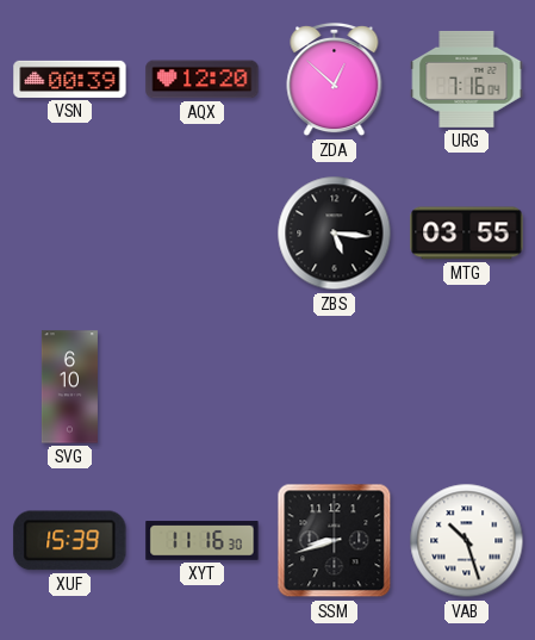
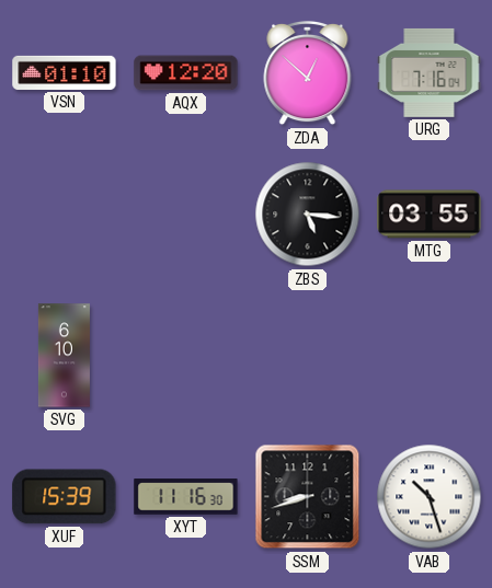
VSN: 00:39 -> 01:10
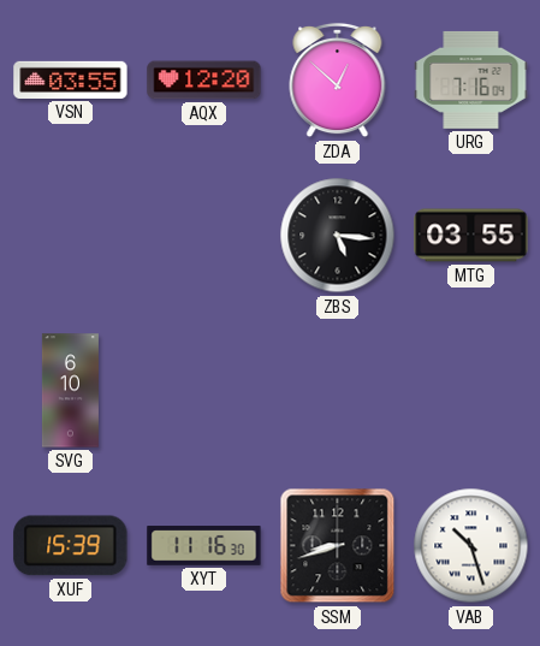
VSN: 01:10 -> 03:55
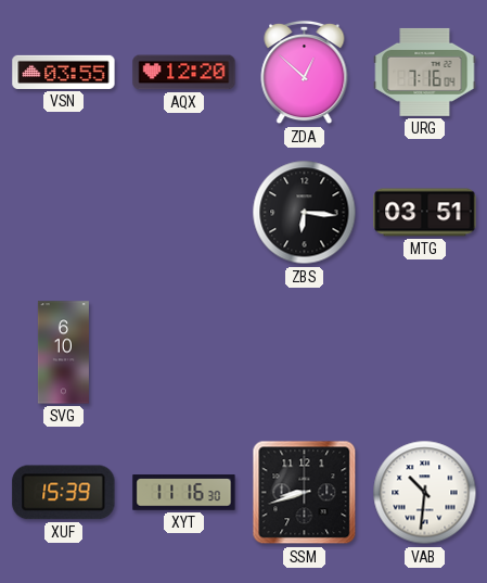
ZBS: 5:16 -> 6:16
MTG: 03:55 -> 03:51
VAB: 10:27 -> 10:31
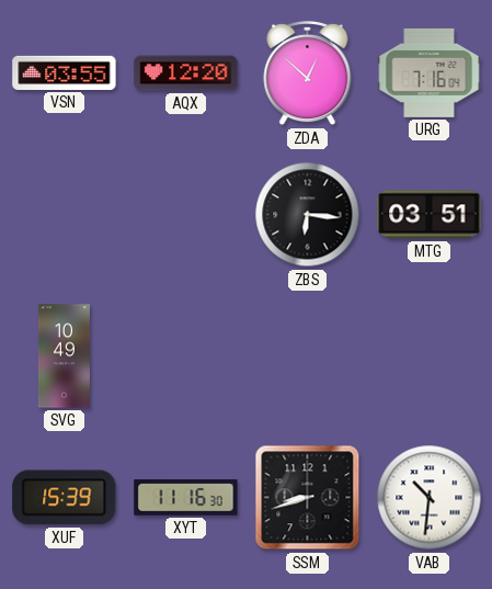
SVG: 6:10 -> 10:49
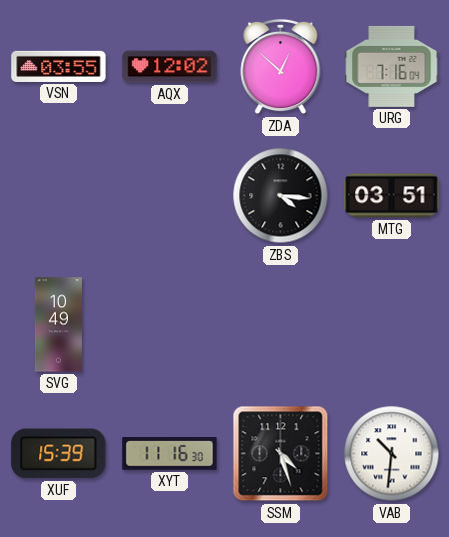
AQX: 12:20 -> 12:02
ZBS: 6:16 -> 4:16
SSM: 8:42 -> 4:27
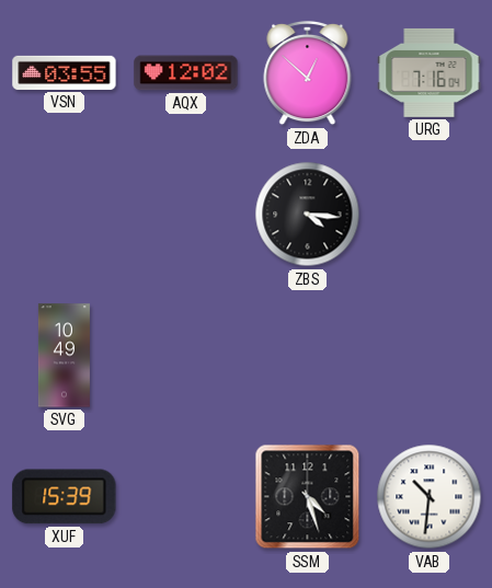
MTG: 03:51 -> none
XYT: 11:16 -> none
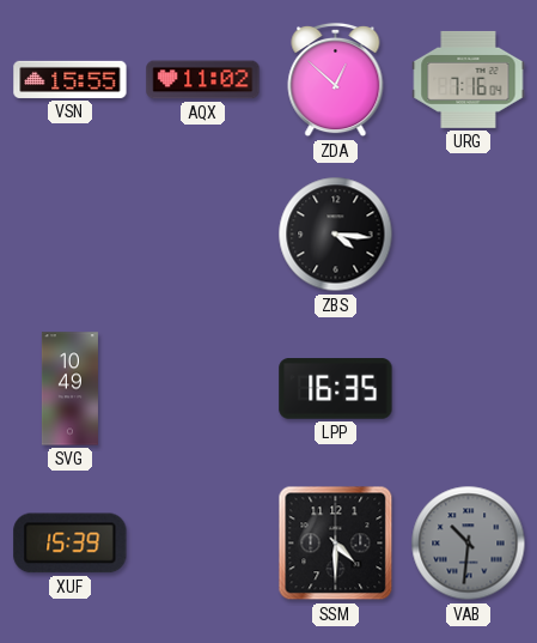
VSN: 03:55 -> 15:55
AQX: 12:02 -> 11:02
LPP: none -> 16:35
SSM: 4:27 -> 4:30
VAB dial: white -> grey
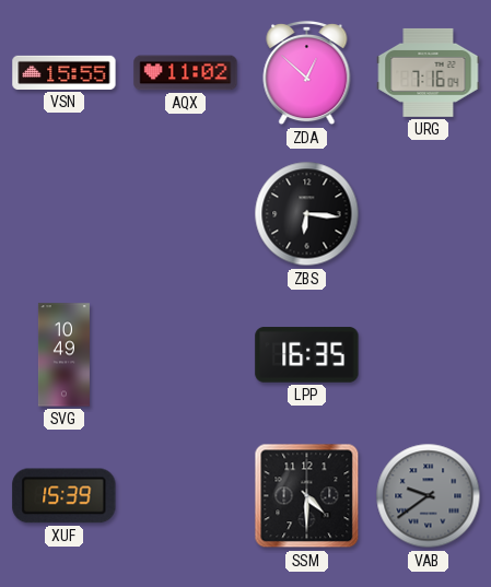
ZBS: 4:16 -> 6:16
VAB: 10:31 -> 9:39
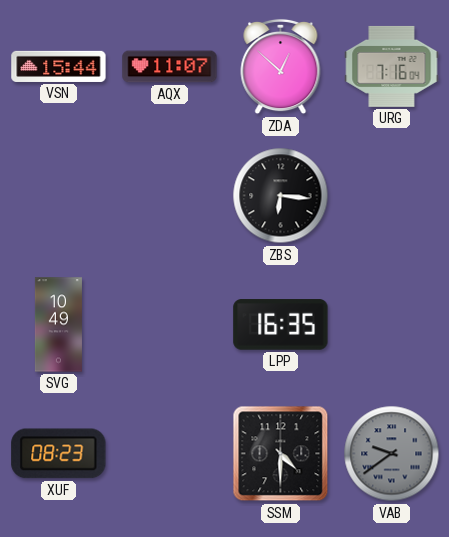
VSN: 15:55 -> 15:44
AQX: 11:02 -> 11:07
XUF: 15:39 -> 08:23
